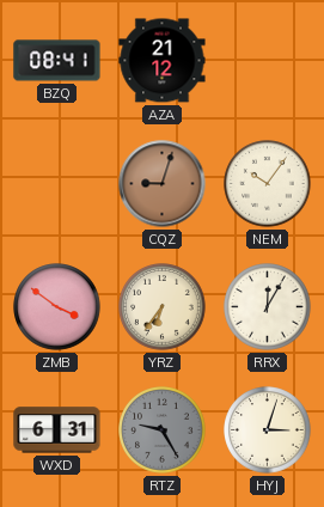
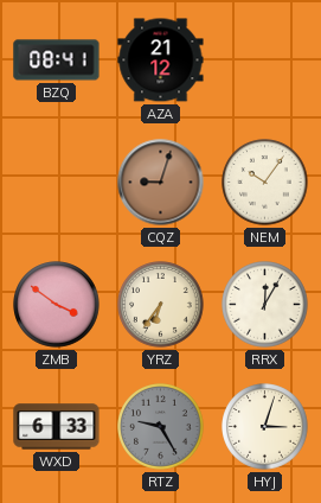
WXD: 6:31 -> 6:33
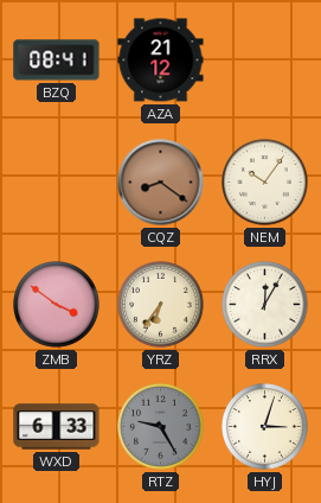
CQZ: 9:03 -> 8:21
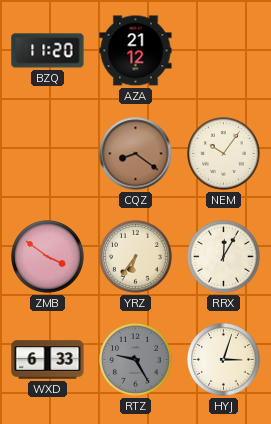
BZQ: 08:41 -> 11:20
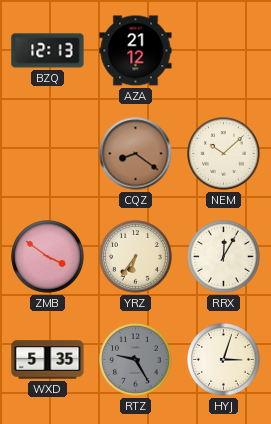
BZQ: 11:20 -> 12:13
NEM: 10:06 -> 10:08
WXD: 6:33 -> 5:35
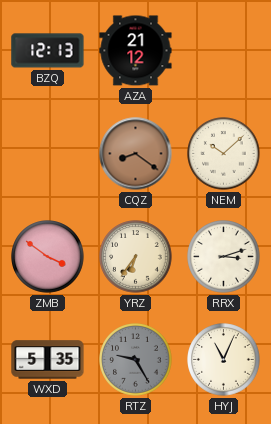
RRX: 12:05 -> 3:12
HYJ: 3:03 -> 11:04
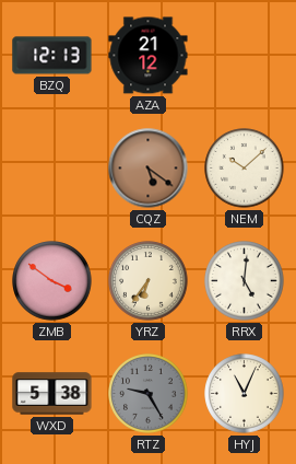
CQZ: 8:21 -> 5:21
RRX: 3:12 -> 5:01
WXD: 5:35 -> 5:38
